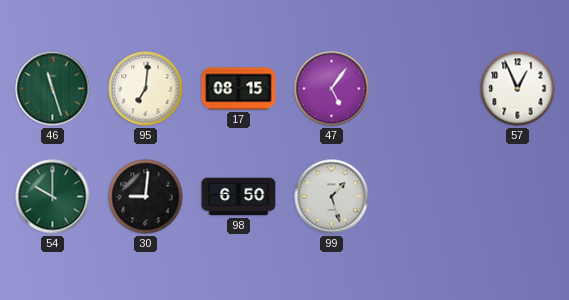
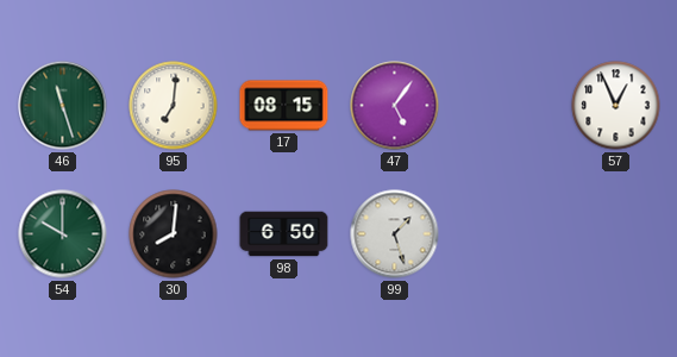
30: 9:01 -> 8:01
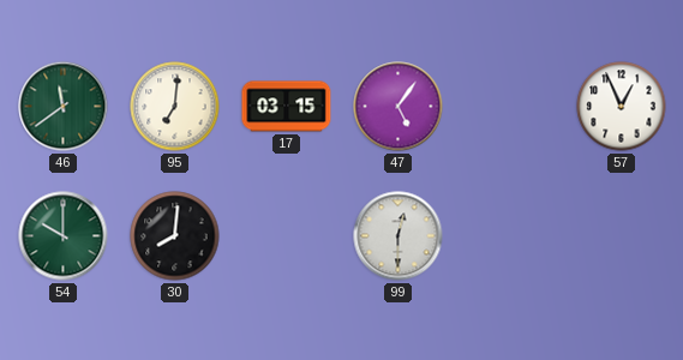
46: 11:27 -> 11:39
17: 08:15 -> 03:15
98: 6:50 -> none
99: 1:27 -> 12:30
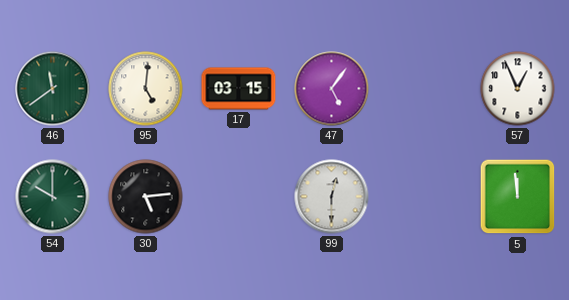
95: 7:01 -> 5:01
30: 8:01 -> 5:14
5: none -> 11:59
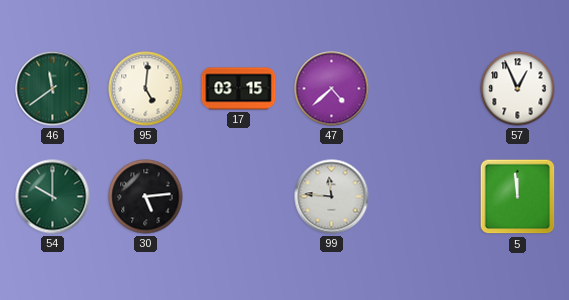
47: 5:06 -> 4:38
99: 12:30 -> 11:46
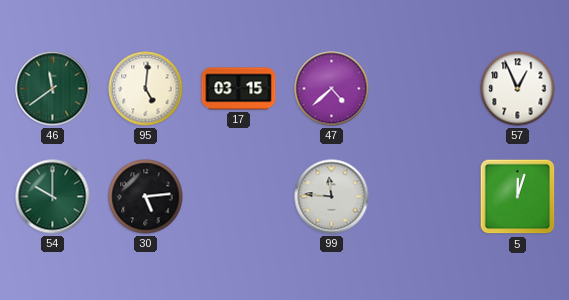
5: 11:59 -> 12:03
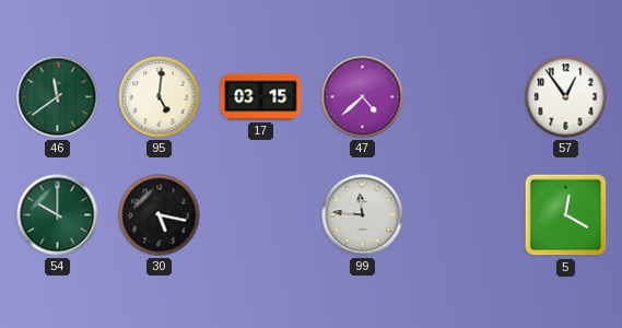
57: 12:56 -> 12:54
30: 5:14 -> 5:17
5: 12:03 -> 12:20
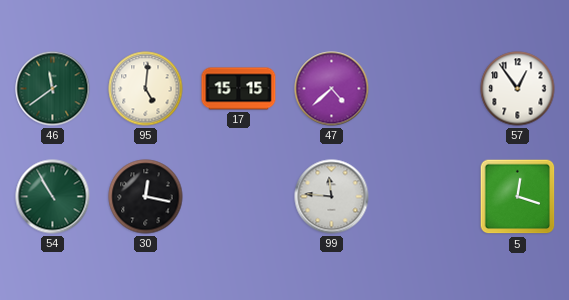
17: 03:15 -> 15:15
54: 10:00 -> 10:55
30: 5:17 -> 12:17
5: 12:20 -> 12:18
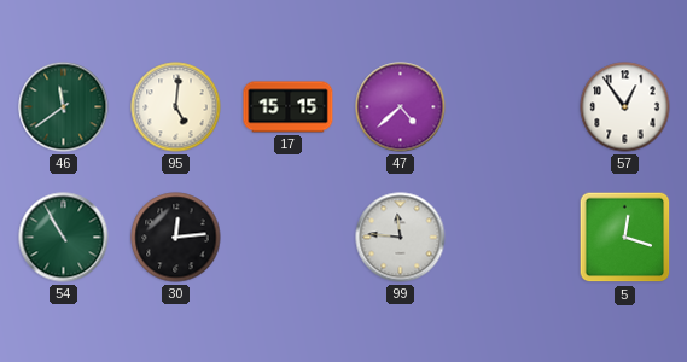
30: 12:17 -> 12:14
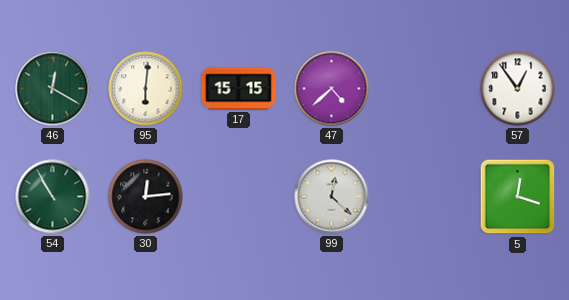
46: 11:39 -> 12:20
95: 5:01 -> 6:01
99: 11:46 -> 12:22
